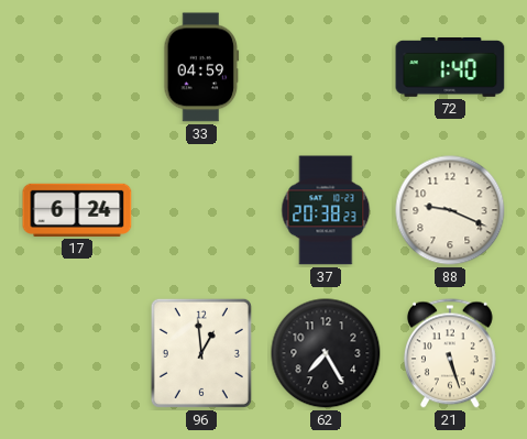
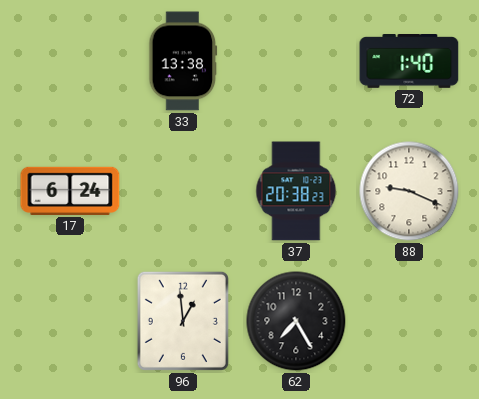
33: 04:59 -> 13:38
21: 5:27 -> none
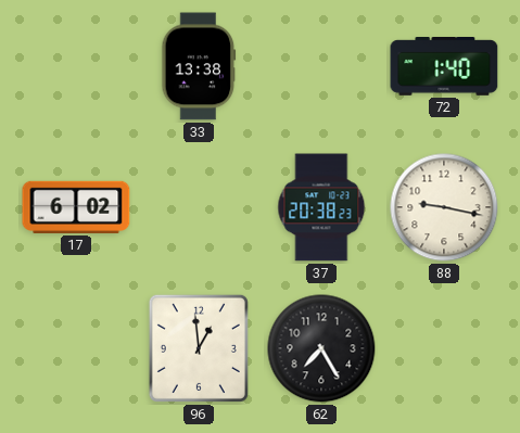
17: 6:24 -> 6:02
88: 9:19 -> 9:17
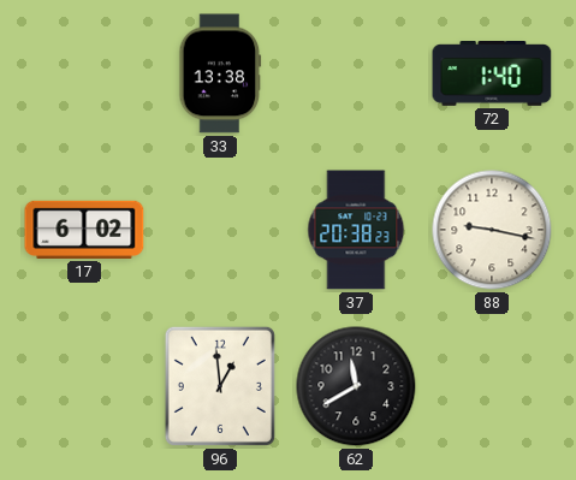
62: 7:25 -> 11:40
